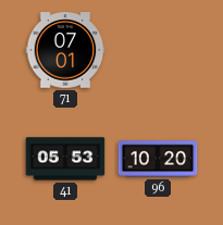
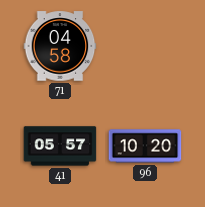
71: 07:01 -> 04:58
41: 05:53 -> 05:57
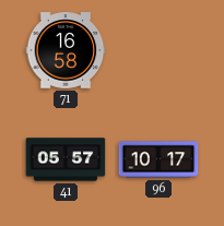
71: 04:58 -> 16:58
96: 10:20 -> 10:17
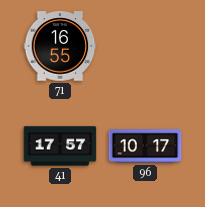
71: 16:58 -> 16:55
41: 05:57 -> 17:57
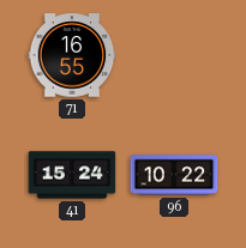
41: 17:57 -> 15:24
96: 10:17 -> 10:22
